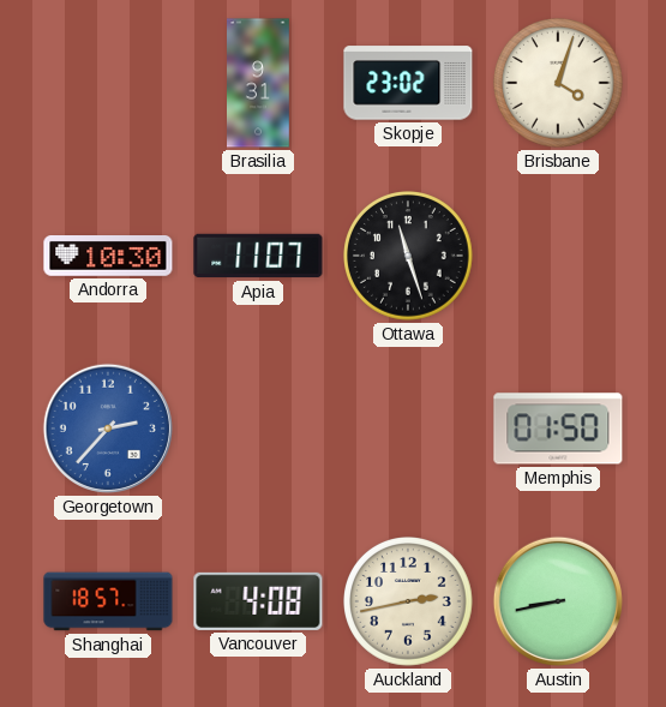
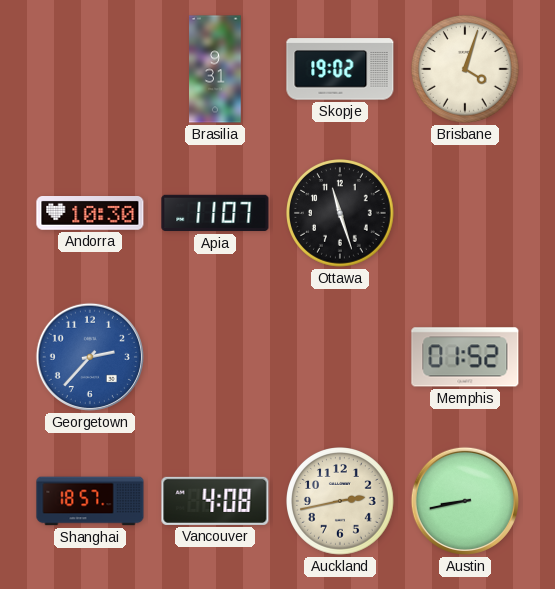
Skopje: 23:02 -> 19:02
Memphis: 01:50 -> 01:52
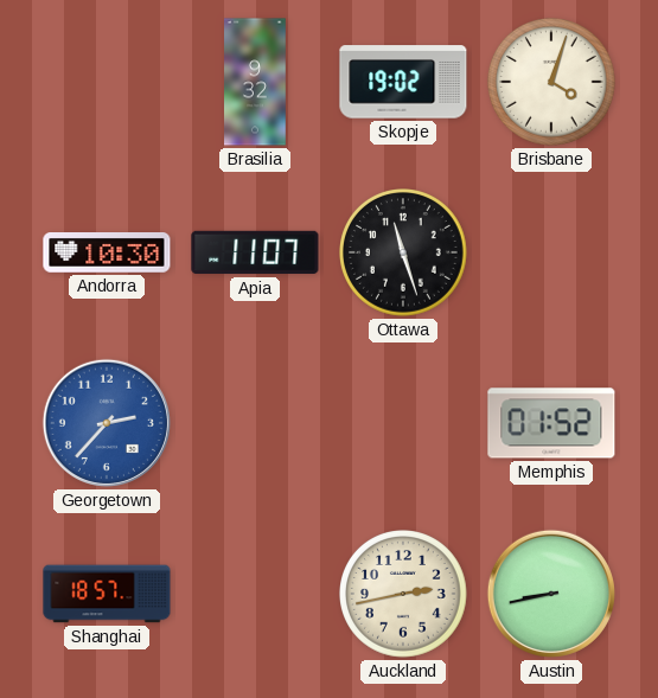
Brasilia: 9:31 -> 9:32
Vancouver: 4:08 -> none
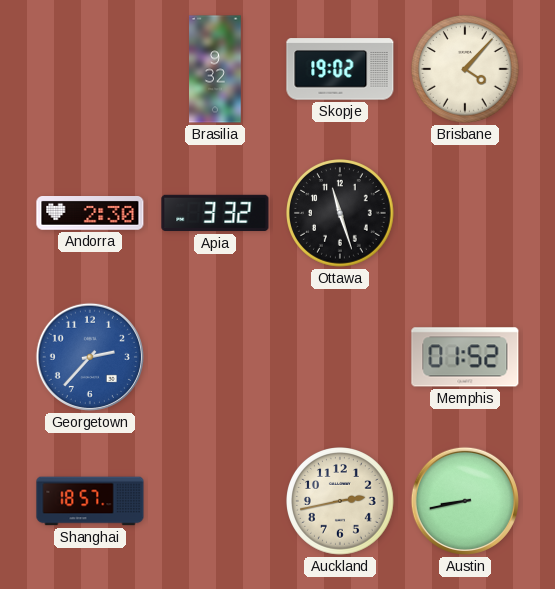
Brisbane: 4:03 -> 4:07
Andorra: 10:30 -> 2:30
Apia: 11:07 -> 3:32
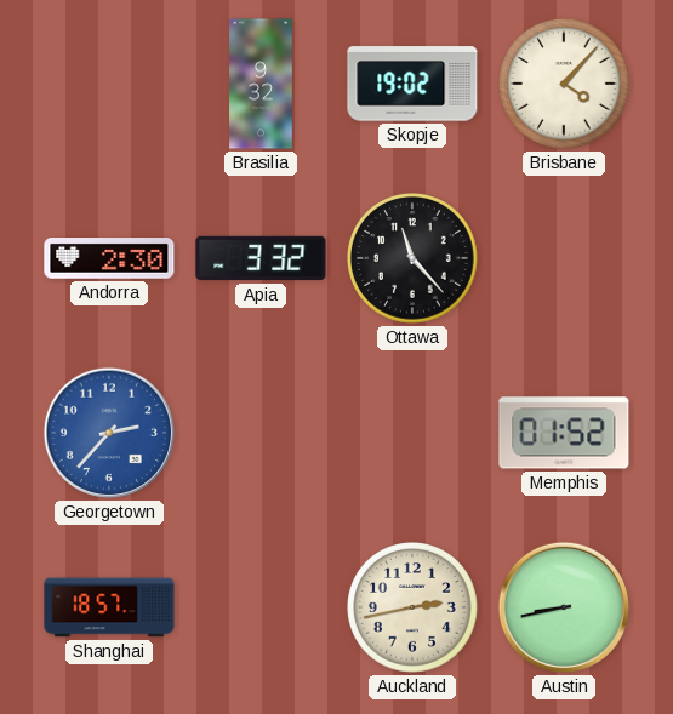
Ottawa: 11:27 -> 11:23
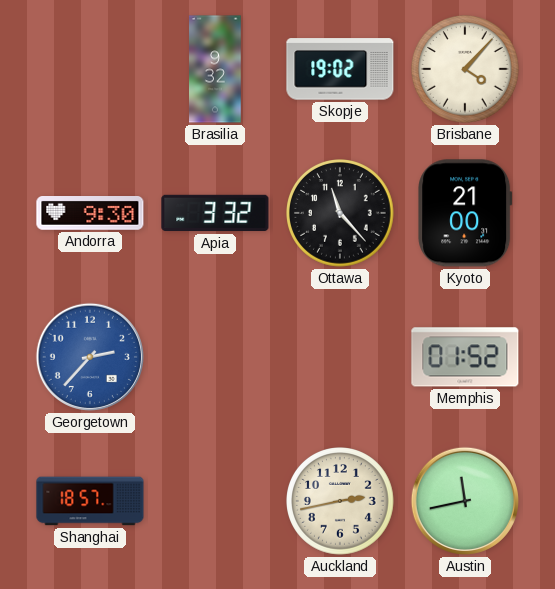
Andorra: 2:30 -> 9:30
Kyoto: none -> 21:00
Austin: 8:43 -> 11:43
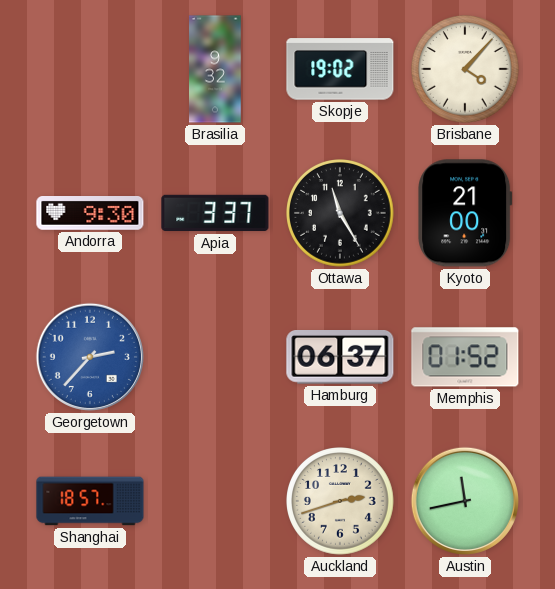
Apia: 3:32 -> 3:37
Ottawa: 11:23 -> 11:25
Hamburg: none -> 06:37
Auckland: 2:43 -> 2:42
